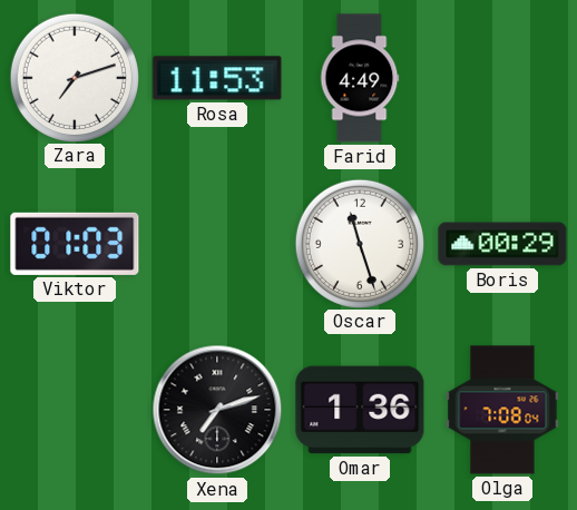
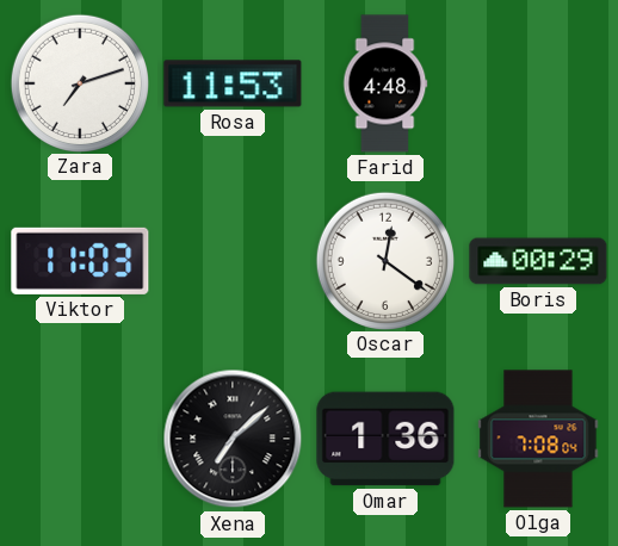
Farid: 4:49 -> 4:48
Viktor: 01:03 -> 11:03
Oscar: 11:27 -> 12:21
Xena: 7:12 -> 7:08
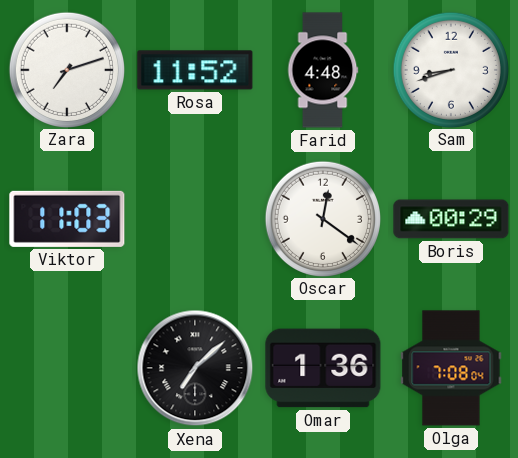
Rosa: 11:53 -> 11:52
Sam: none -> 8:42
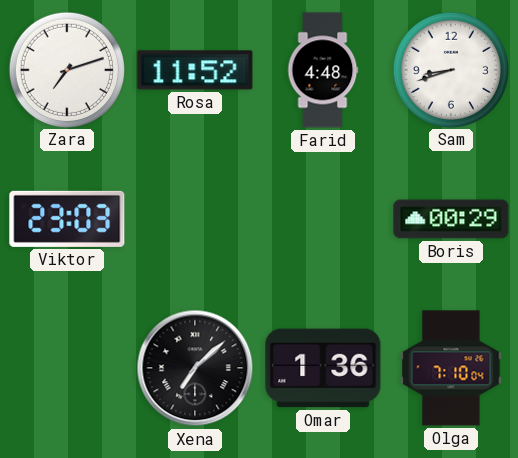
Viktor: 11:03 -> 23:03
Oscar: 12:21 -> none
Olga: 7:08 -> 7:10
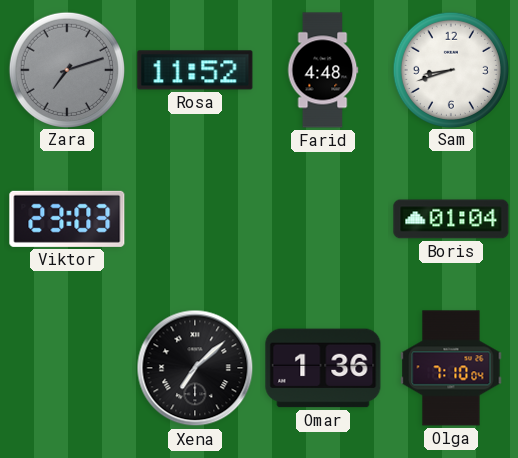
Zara dial: white -> grey
Boris: 00:29 -> 01:04
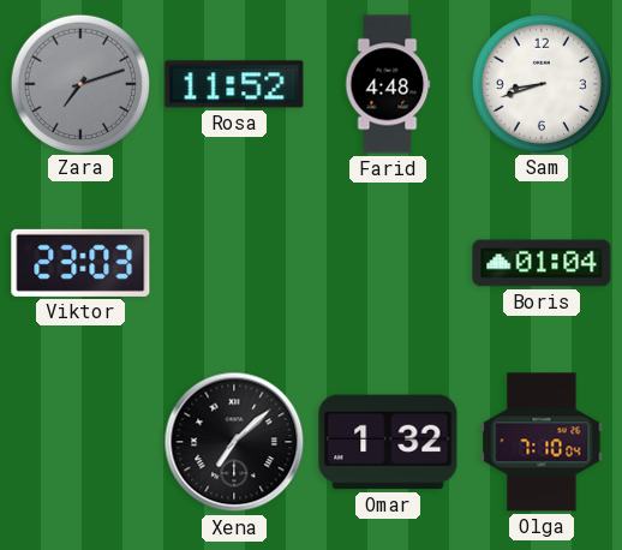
Omar: 1:36 -> 1:32
